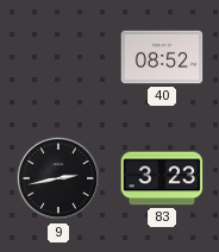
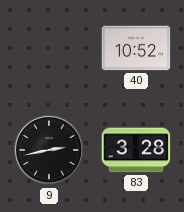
40: 08:52 -> 10:52
83: 3:23 -> 3:28
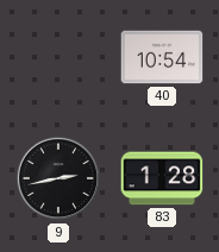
40: 10:52 -> 10:54
83: 3:28 -> 1:28
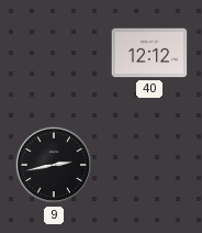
40: 10:54 -> 12:12
83: 1:28 -> none
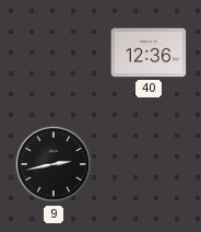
40: 12:12 -> 12:36
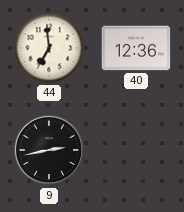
44: none -> 6:59
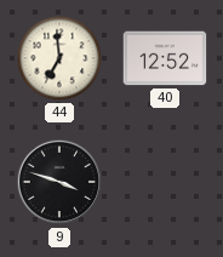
40: 12:36 -> 12:52
9: 2:43 -> 3:48
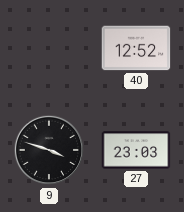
44: 6:59 -> none
27: none -> 23:03
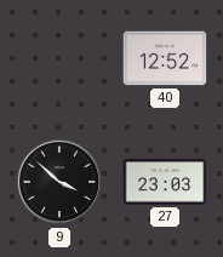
9: 3:48 -> 3:52
